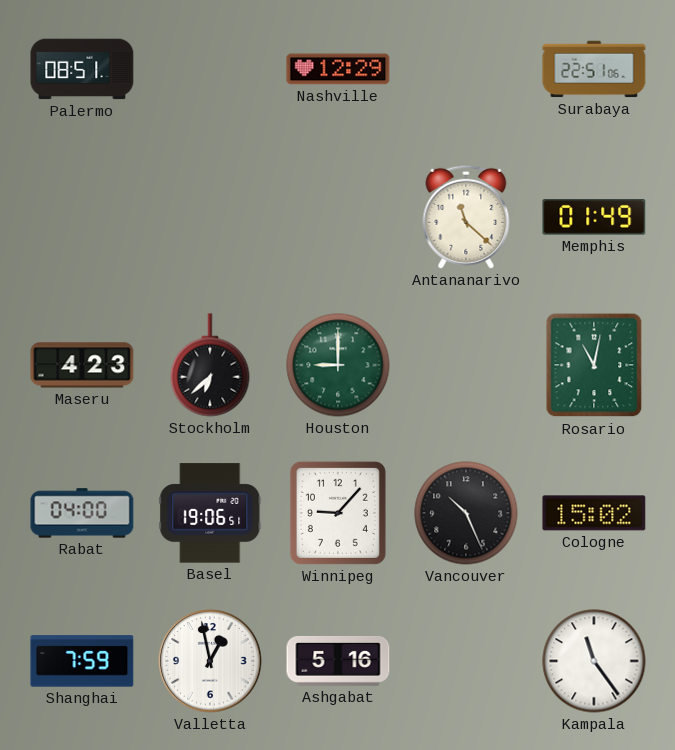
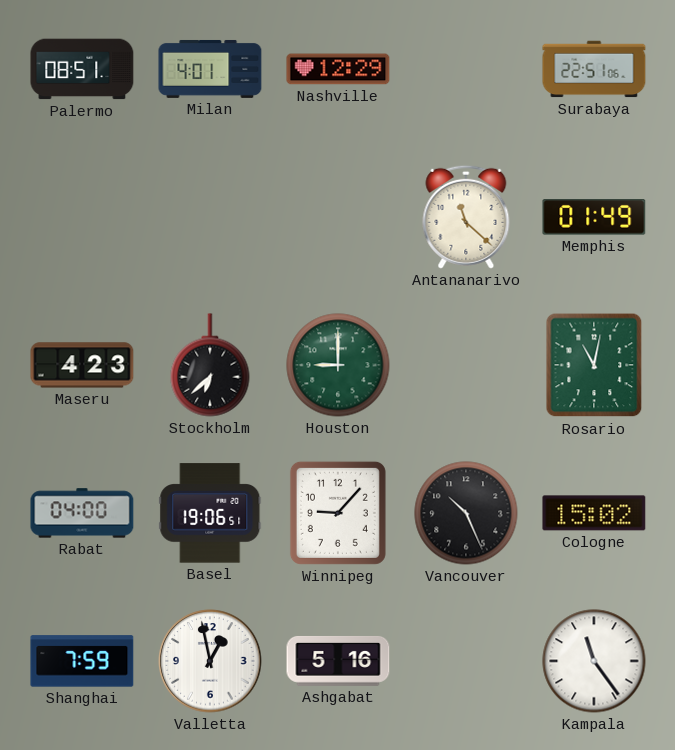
Milan: none -> 4:01
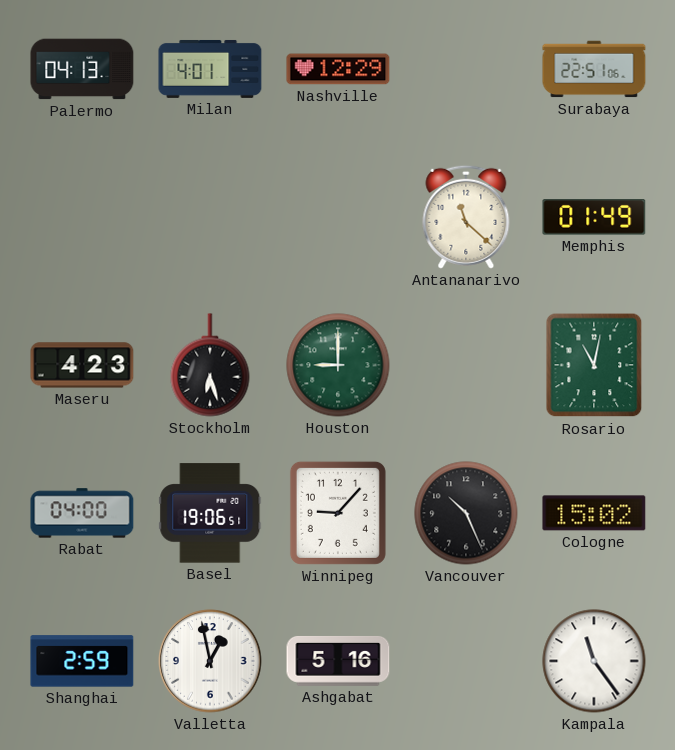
Palermo: 08:51 -> 04:13
Stockholm: 6:38 -> 6:27
Shanghai: 7:59 -> 2:59
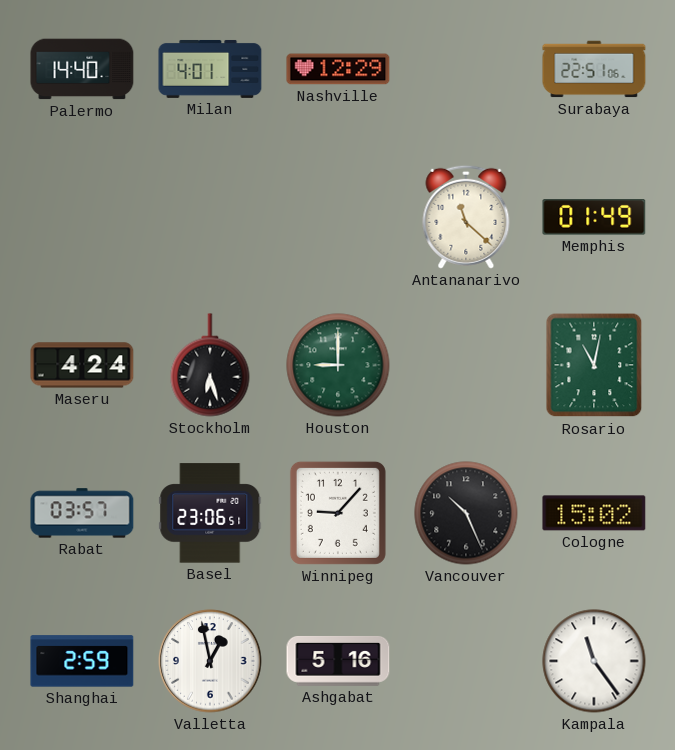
Palermo: 04:13 -> 14:40
Maseru: 4:23 -> 4:24
Rabat: 04:00 -> 03:57
Basel: 19:06 -> 23:06
